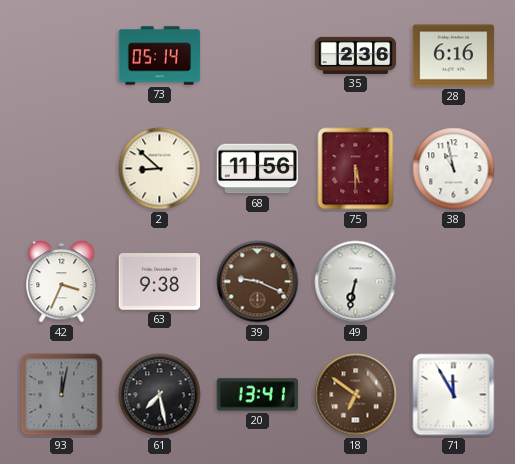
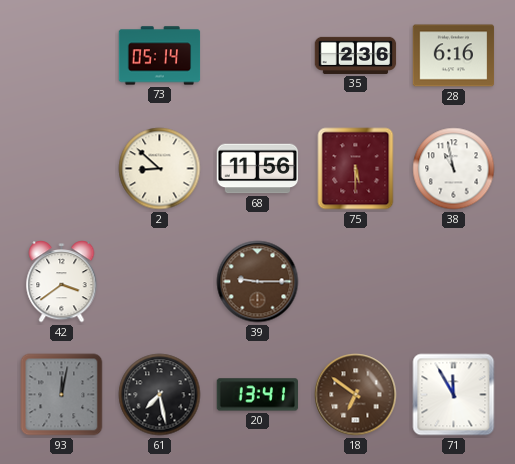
42: 3:34 -> 3:39
63: 9:38 -> none
39: 9:19 -> 9:15
49: 6:32 -> none
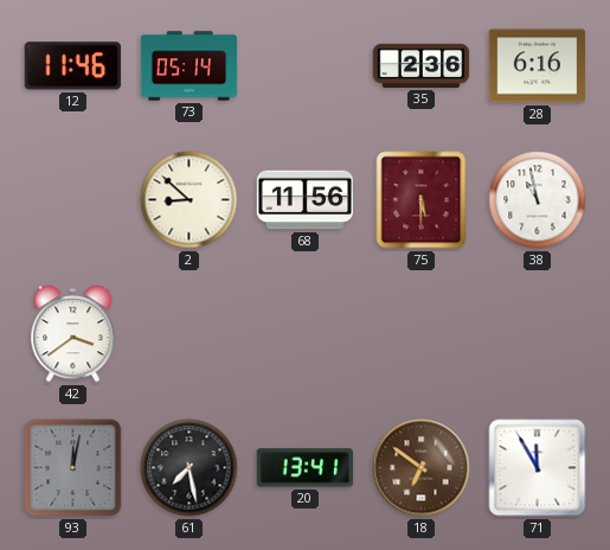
12: none -> 11:46
39: 9:15 -> none
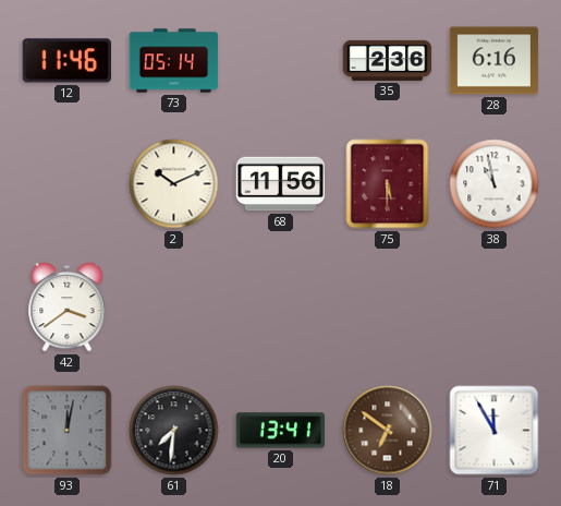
2: 8:52 -> 10:11
61: 7:28 -> 7:31
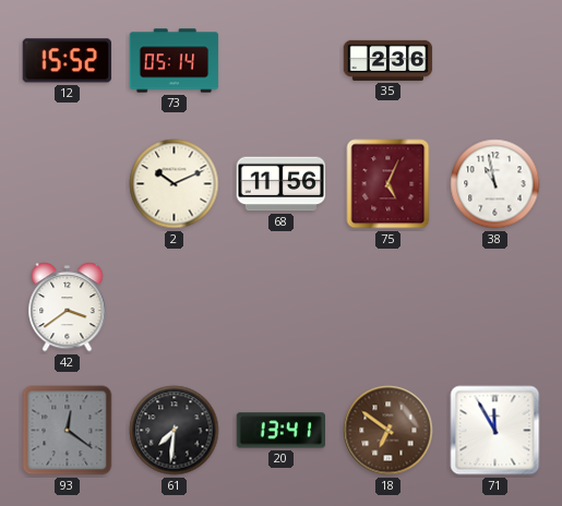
12: 11:46 -> 15:52
28: 6:16 -> none
75: 5:30 -> 5:04
93: 12:02 -> 12:21
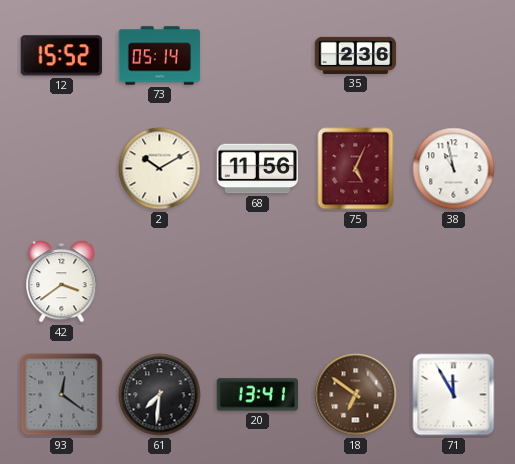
2: 10:11 -> 10:10
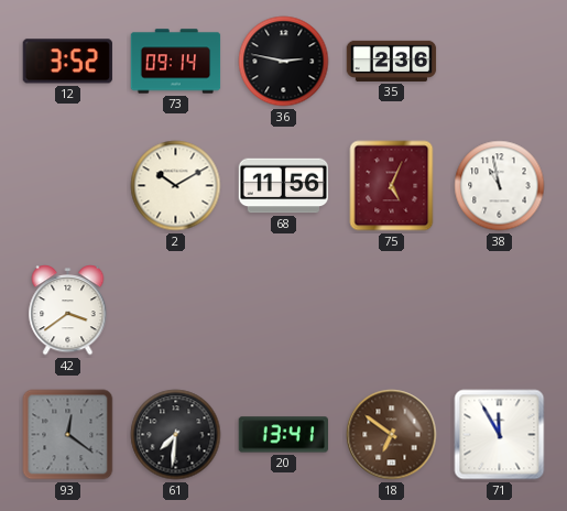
12: 15:52 -> 3:52
73: 05:14 -> 09:14
36: none -> 2:47
